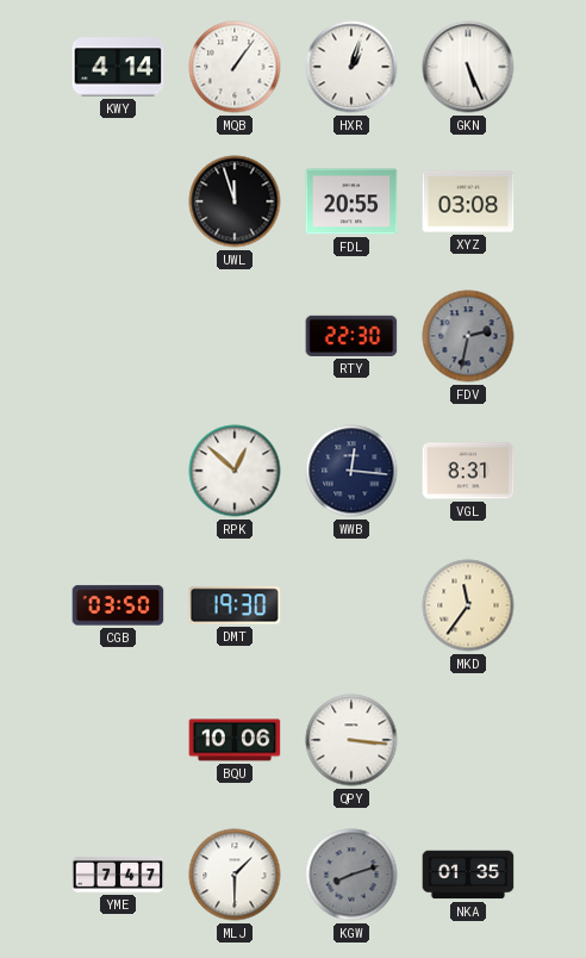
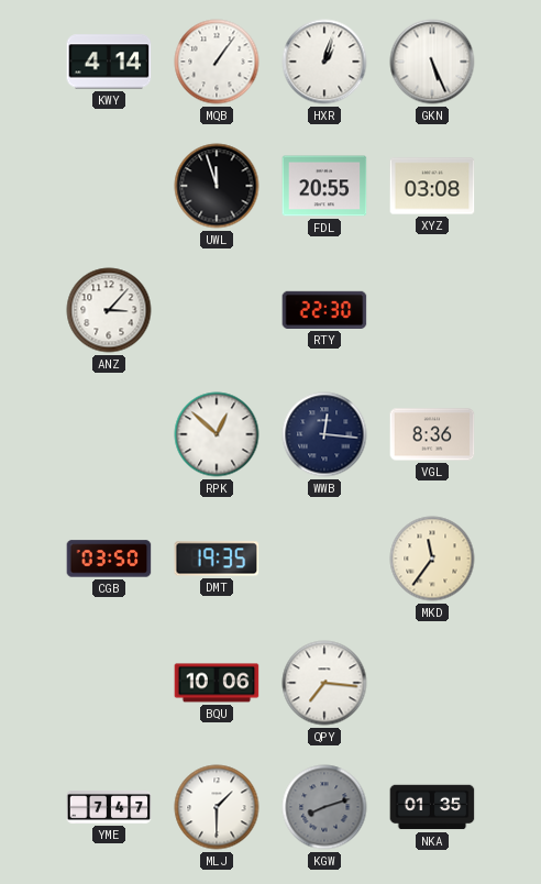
ANZ: none -> 3:07
FDV: 2:32 -> none
VGL: 8:31 -> 8:36
DMT: 19:30 -> 19:35
QPY: 3:16 -> 7:16
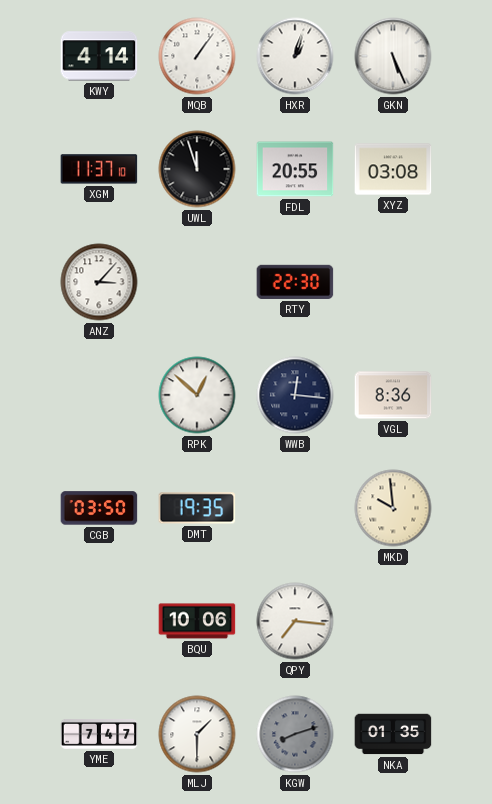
XGM: none -> 11:37
MKD: 11:36 -> 9:59
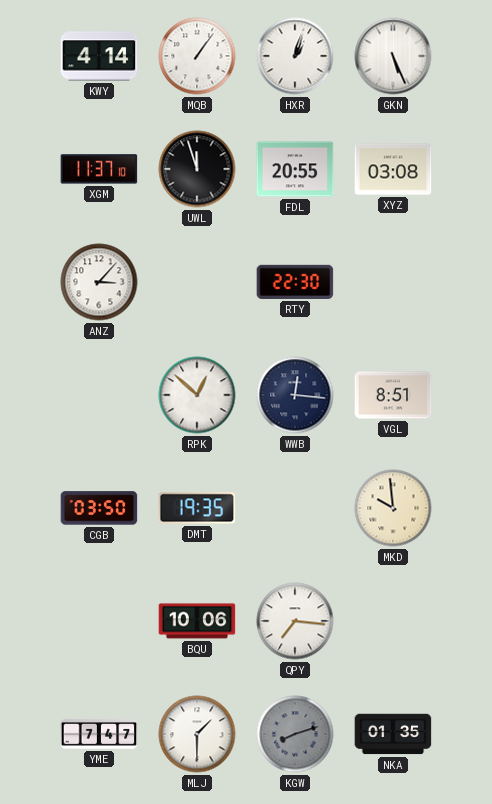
VGL: 8:36 -> 8:51
